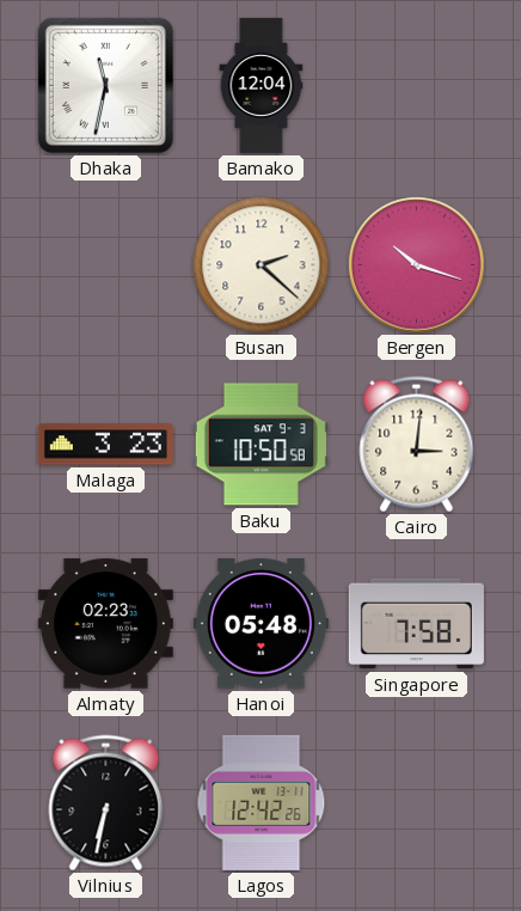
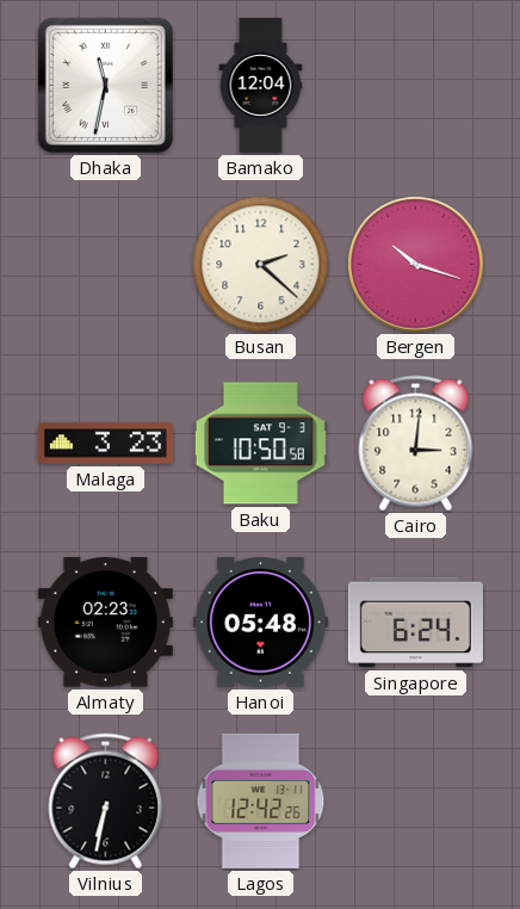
Singapore: 7:58 -> 6:24
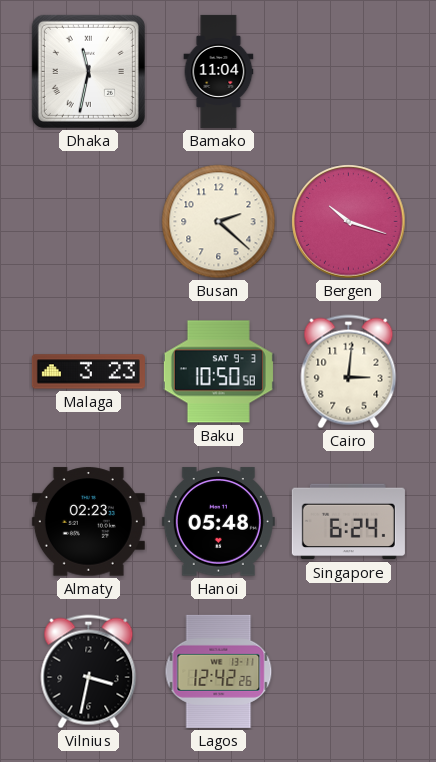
Bamako: 12:04 -> 11:04
Vilnius: 6:32 -> 3:32
